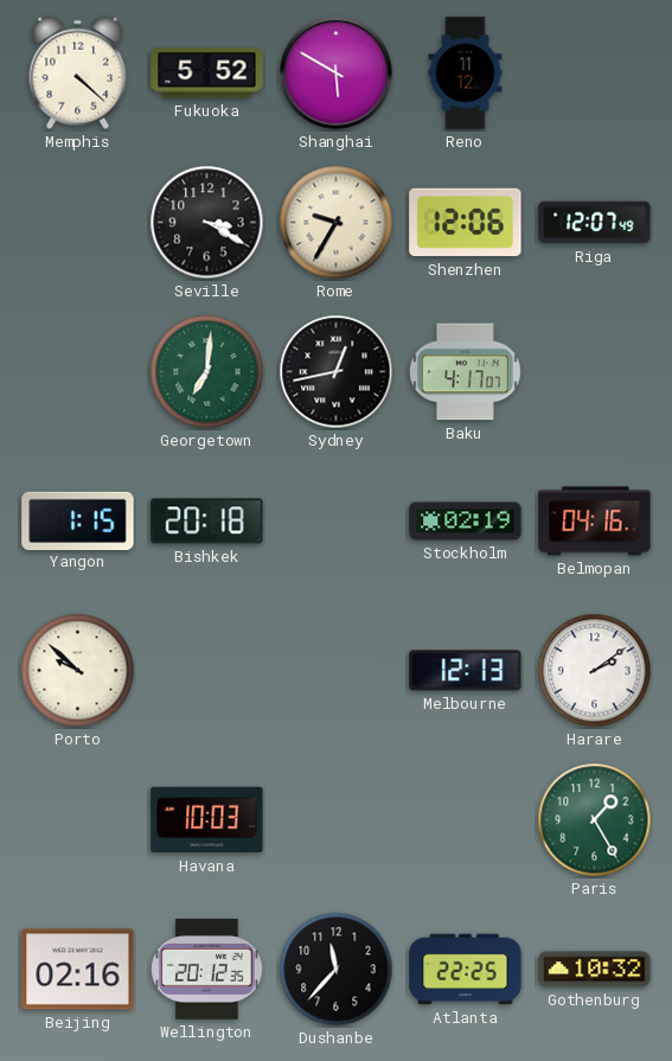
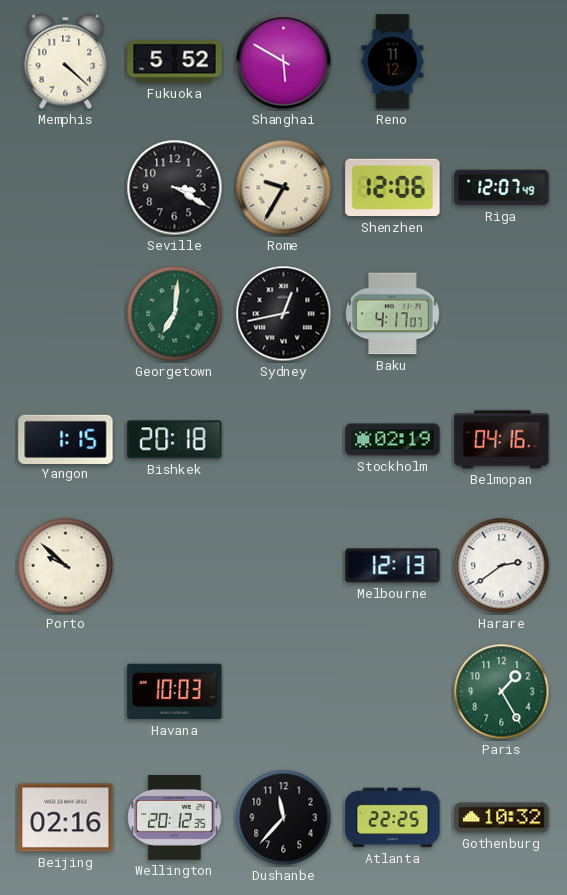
Harare: 2:09 -> 2:39
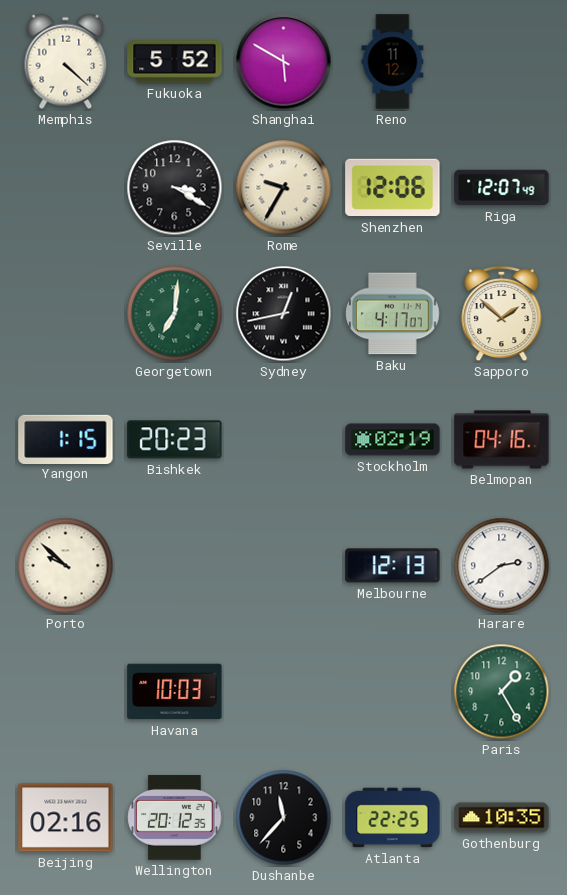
Sapporo: none -> 1:52
Bishkek: 20:18 -> 20:23
Gothenburg: 10:32 -> 10:35
